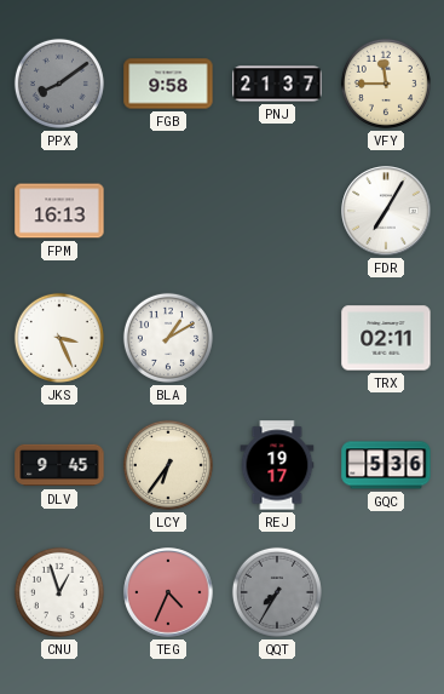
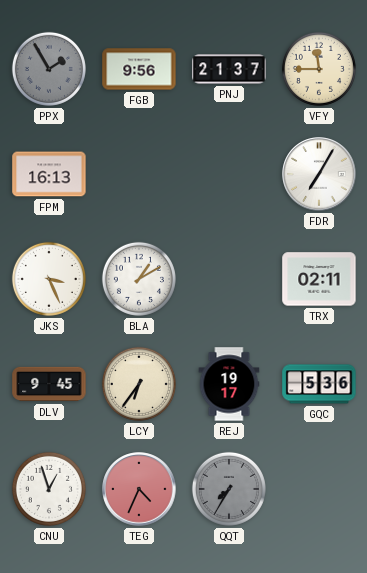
PPX: 8:09 -> 1:55
FGB: 9:58 -> 9:56
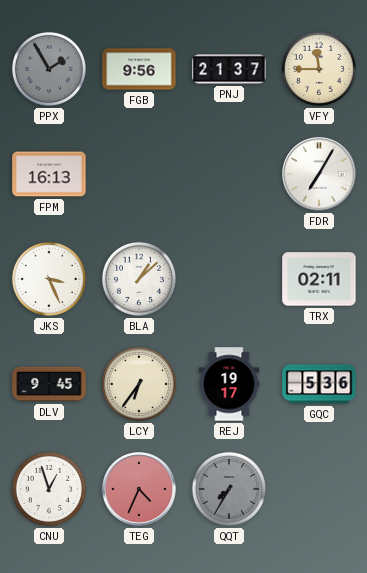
BLA: 1:10 -> 1:08
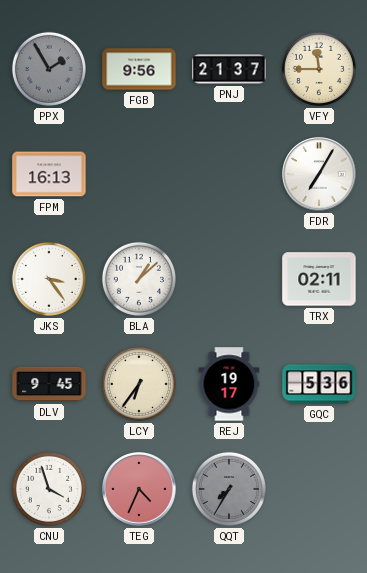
JKS: 3:26 -> 3:24
CNU: 12:57 -> 3:57
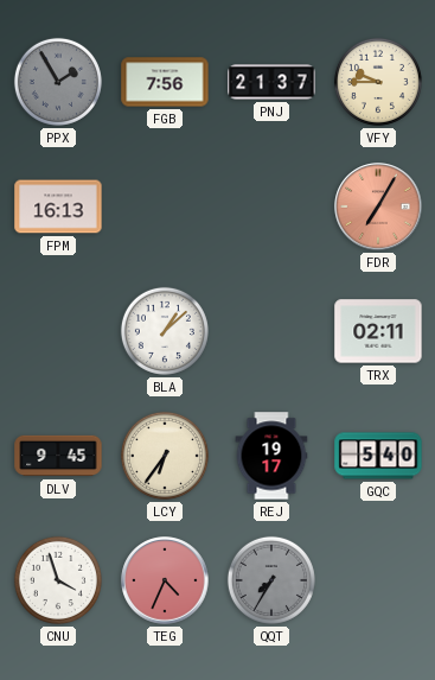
FGB: 9:56 -> 7:56
VFY: 11:45 -> 9:45
FDR dial: white -> salmon
JKS: 3:24 -> none
GQC: 5:36 -> 5:40
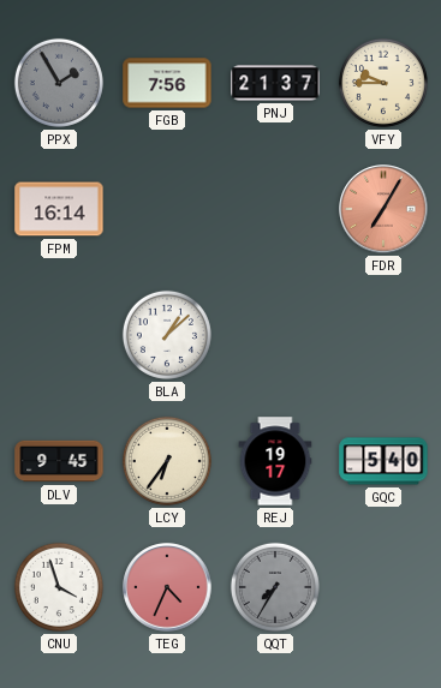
FPM: 16:13 -> 16:14
TRX: 02:11 -> none
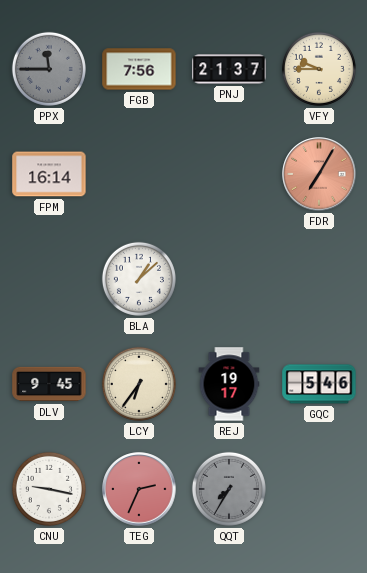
PPX: 1:55 -> 11:45
GQC: 5:40 -> 5:46
CNU: 3:57 -> 9:17
TEG: 4:34 -> 2:34
